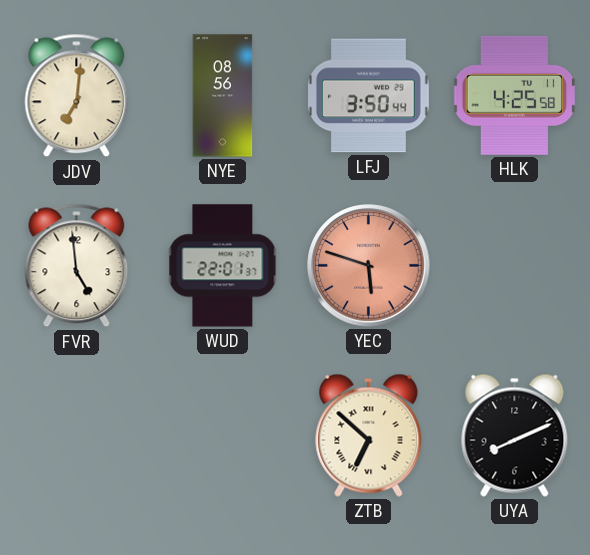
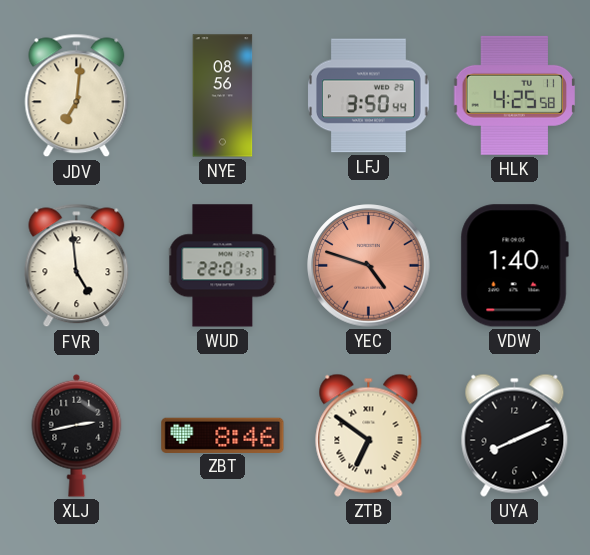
YEC: 5:48 -> 4:48
VDW: none -> 1:40
XLJ: none -> 2:43
ZBT: none -> 8:46
ZTB: 6:52 -> 6:51
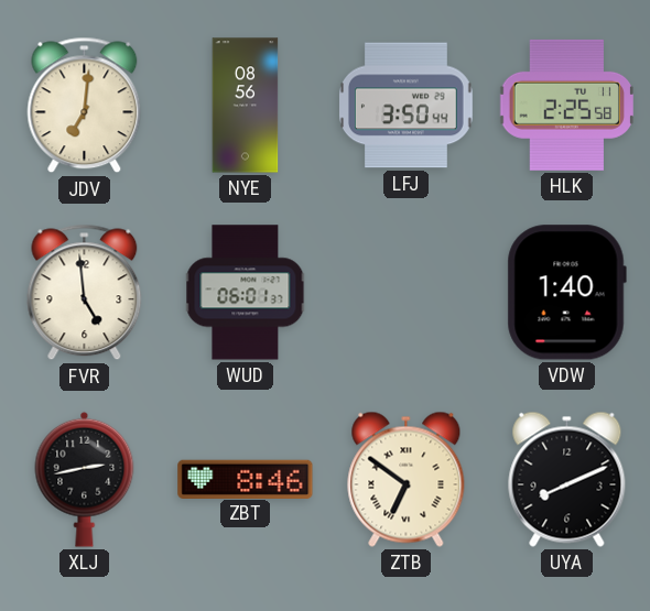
HLK: 4:25 -> 2:25
WUD: 22:01 -> 06:01
YEC: 4:48 -> none
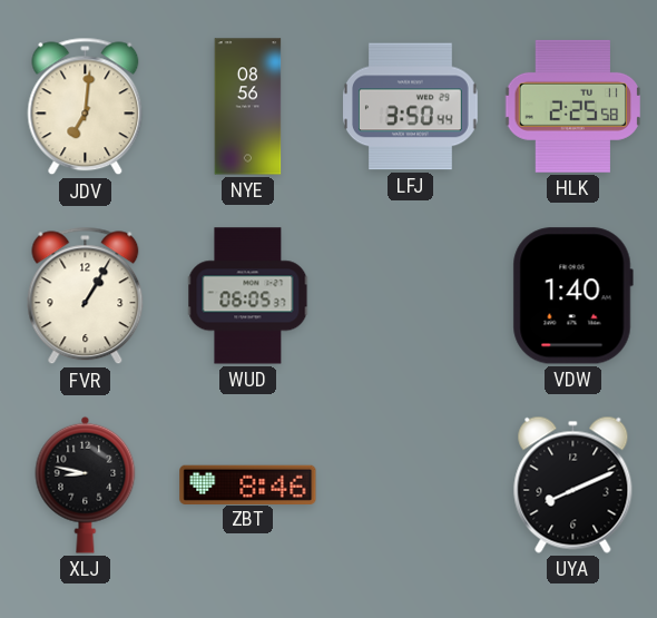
FVR: 4:59 -> 1:05
WUD: 06:01 -> 06:05
XLJ: 2:43 -> 8:47
ZTB: 6:51 -> none
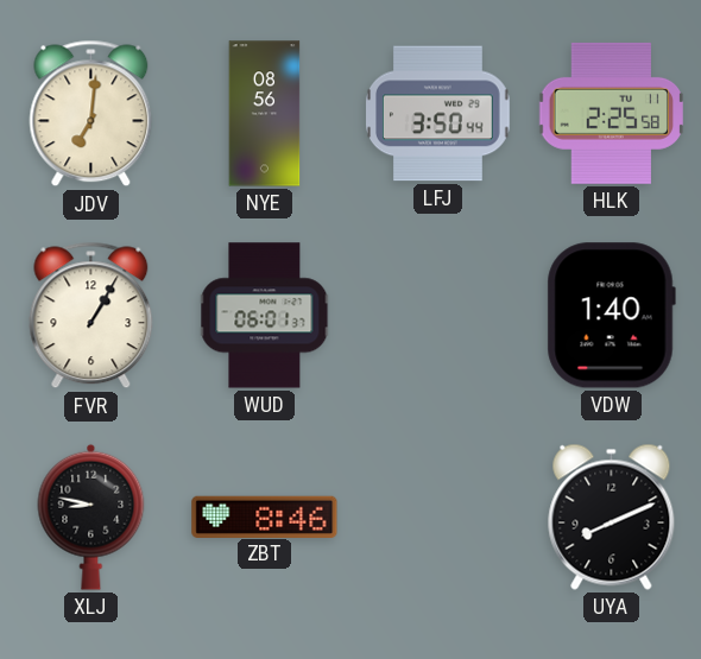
WUD: 06:05 -> 06:01
